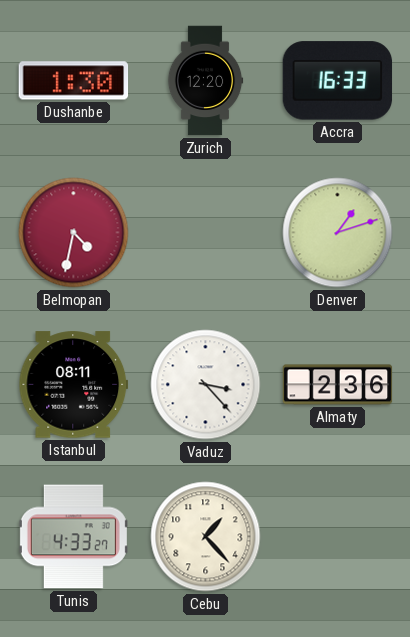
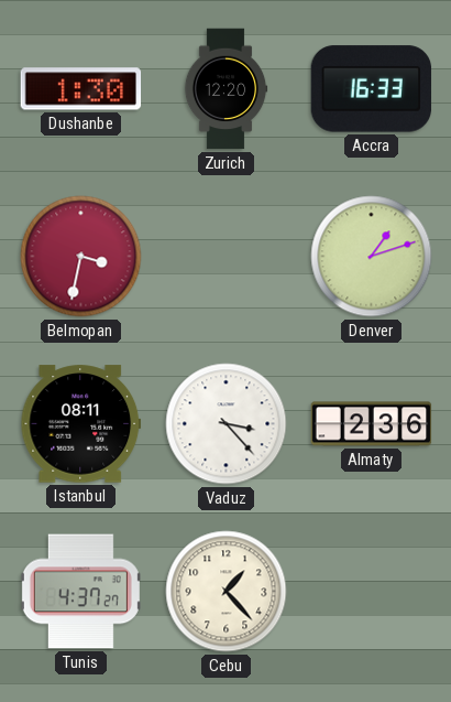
Belmopan: 4:32 -> 3:32
Tunis: 4:33 -> 4:37
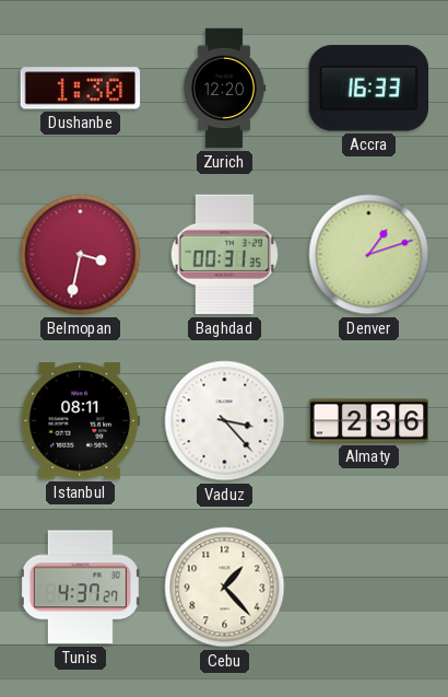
Baghdad: none -> 00:31
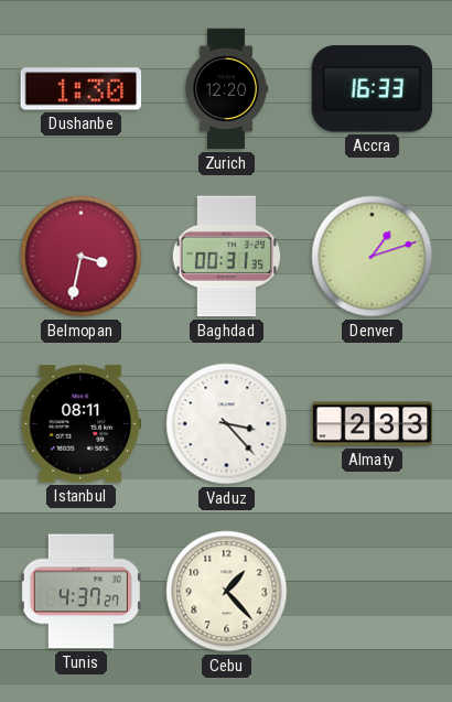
Almaty: 2:36 -> 2:33
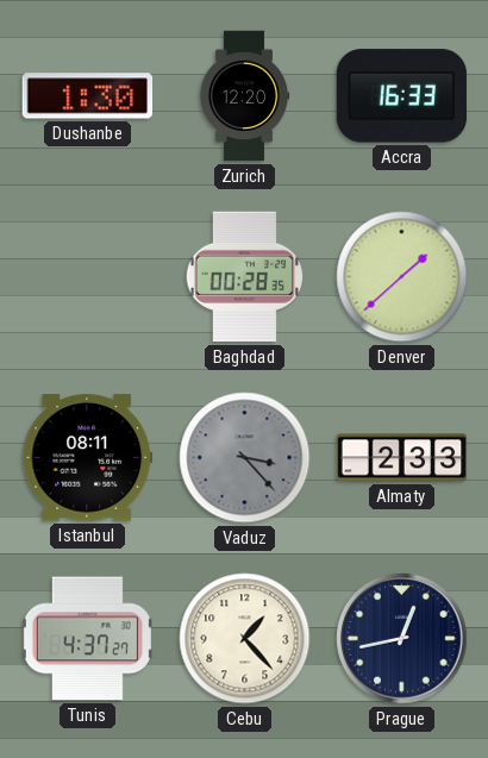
Belmopan: 3:32 -> none
Baghdad: 00:31 -> 00:28
Denver: 1:12 -> 1:38
Vaduz dial: white -> grey
Prague: none -> 12:43
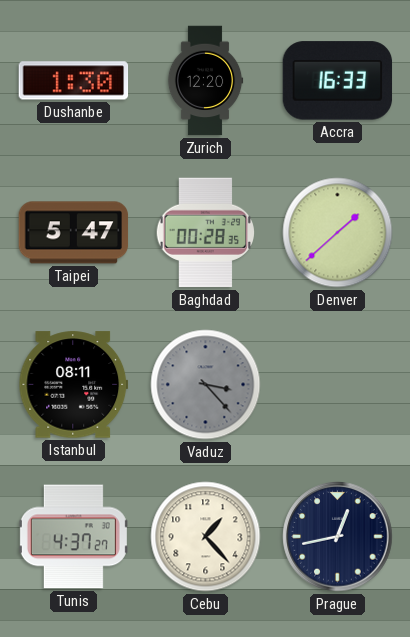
Taipei: none -> 5:47
Almaty: 2:33 -> none
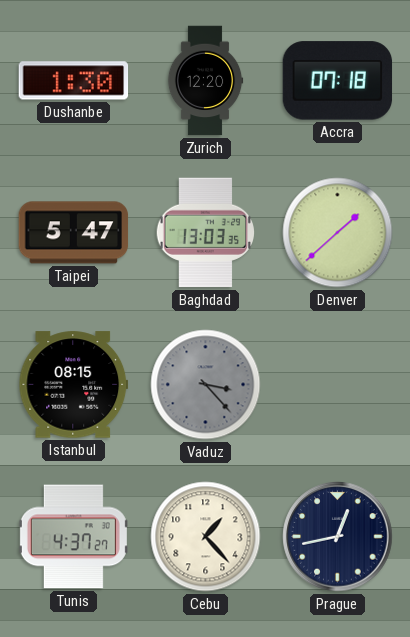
Accra: 16:33 -> 07:18
Baghdad: 00:28 -> 13:03
Istanbul: 08:11 -> 08:15
